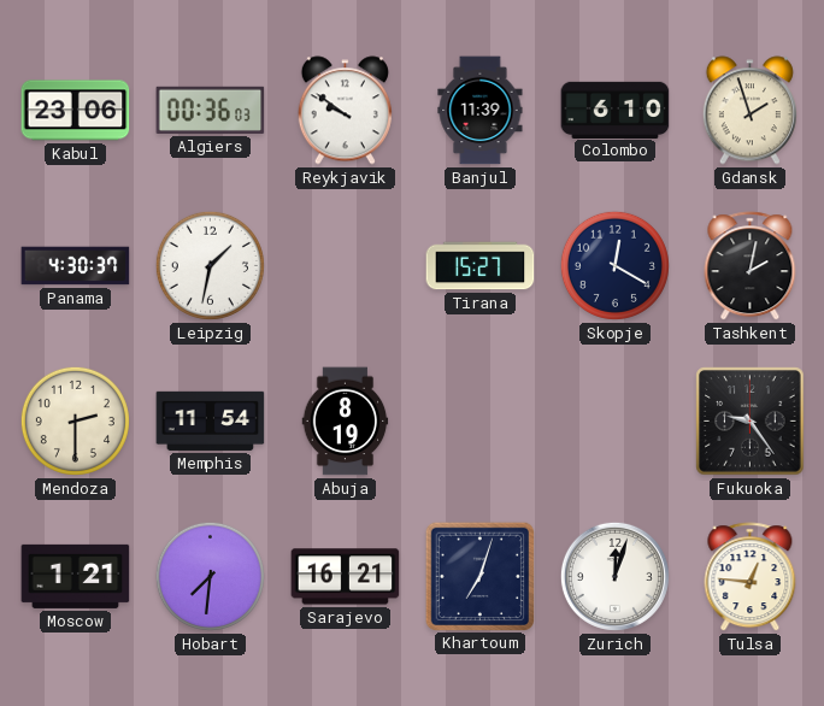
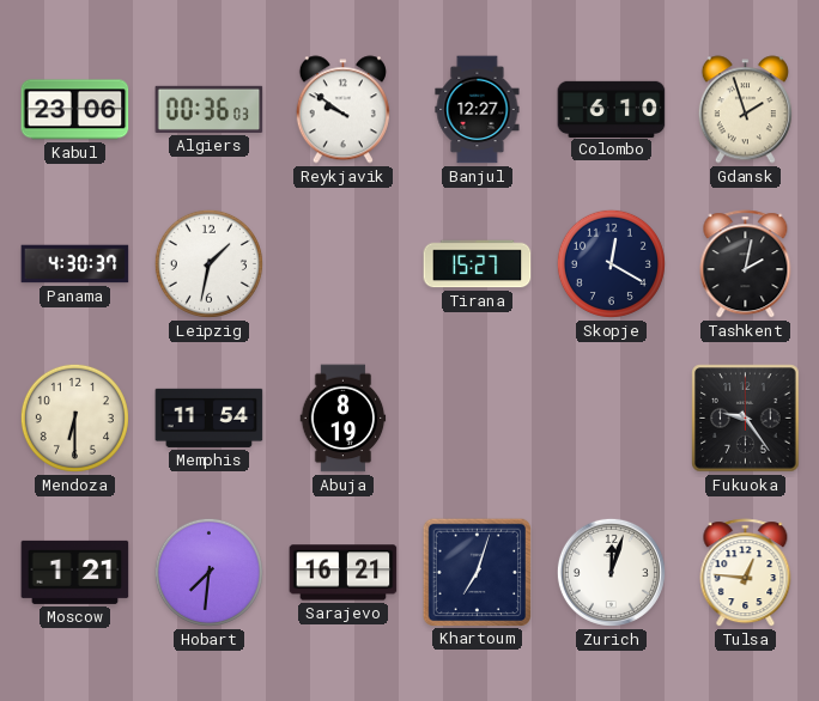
Banjul: 11:39 -> 12:27
Mendoza: 2:30 -> 6:30
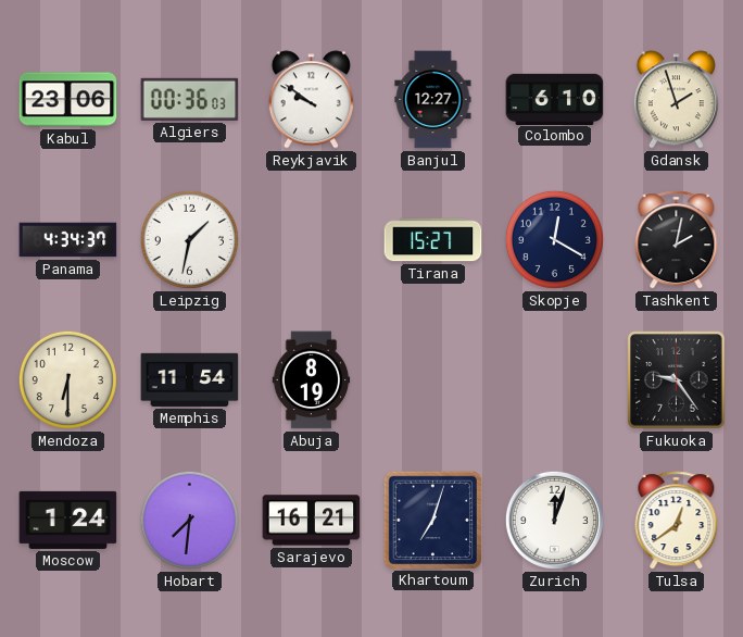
Panama: 4:30 -> 4:34
Moscow: 1:21 -> 1:24
Tulsa: 12:46 -> 12:39
